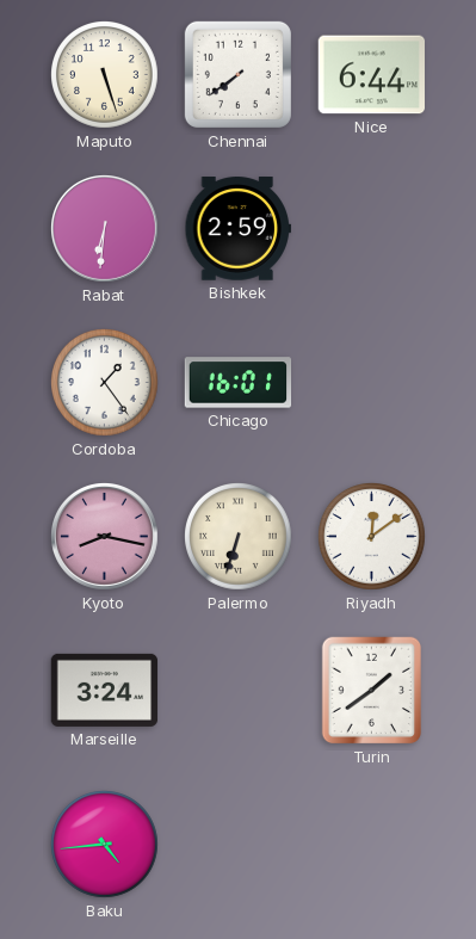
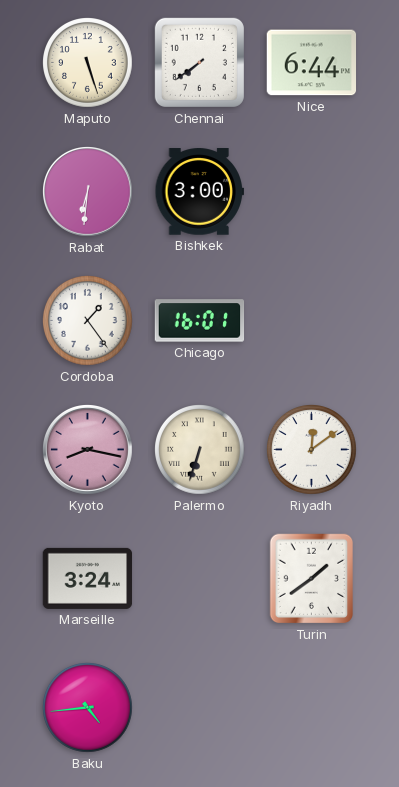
Bishkek: 2:59 -> 3:00
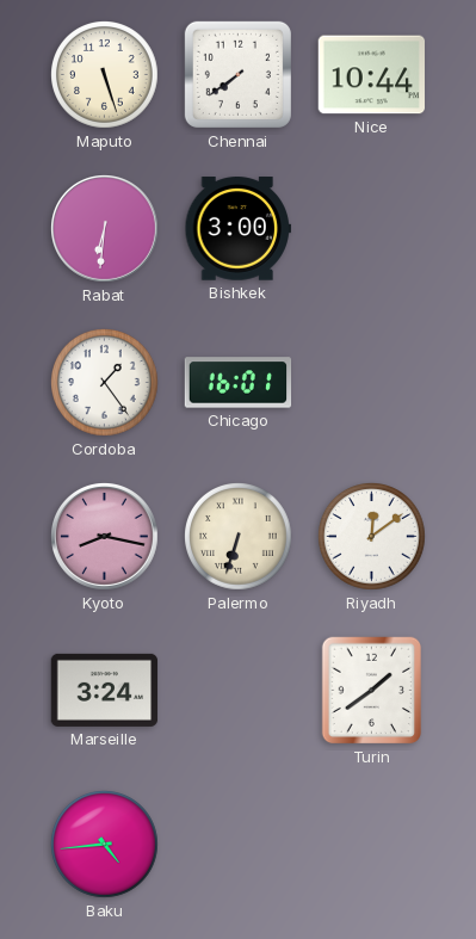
Nice: 6:44 -> 10:44
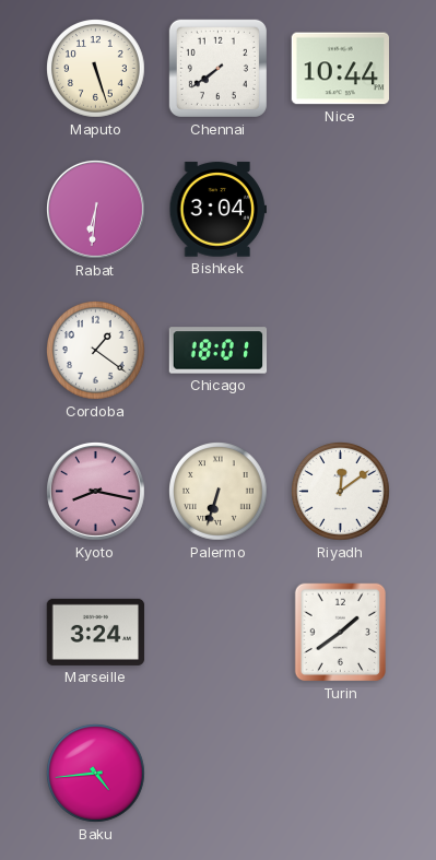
Bishkek: 3:00 -> 3:04
Cordoba: 1:24 -> 1:21
Chicago: 16:01 -> 18:01
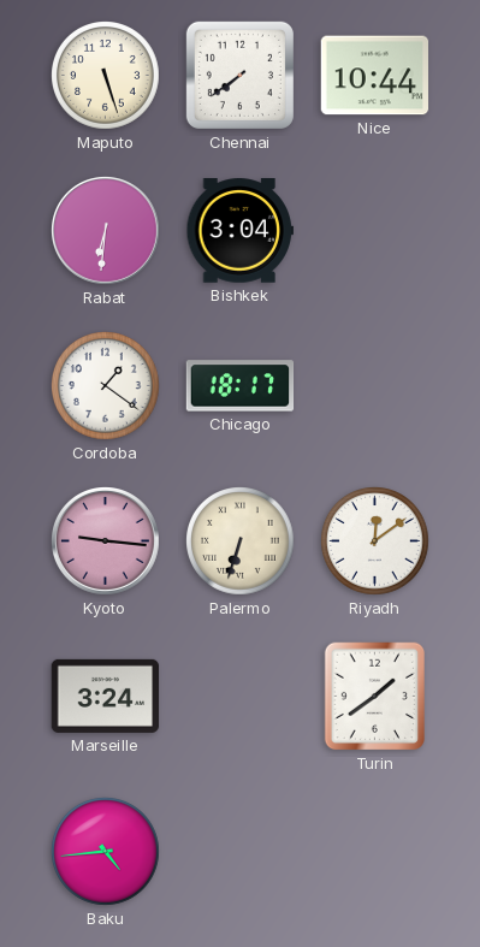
Chicago: 18:01 -> 18:17
Kyoto: 8:17 -> 9:16
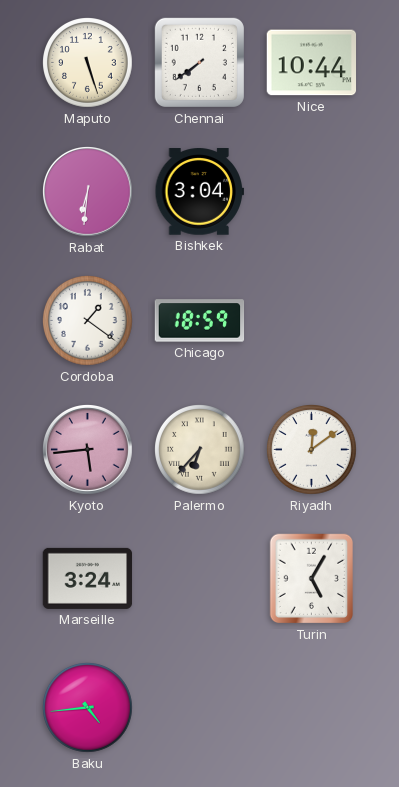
Chicago: 18:17 -> 18:59
Kyoto: 9:16 -> 5:44
Palermo: 6:33 -> 6:37
Turin: 1:39 -> 5:05
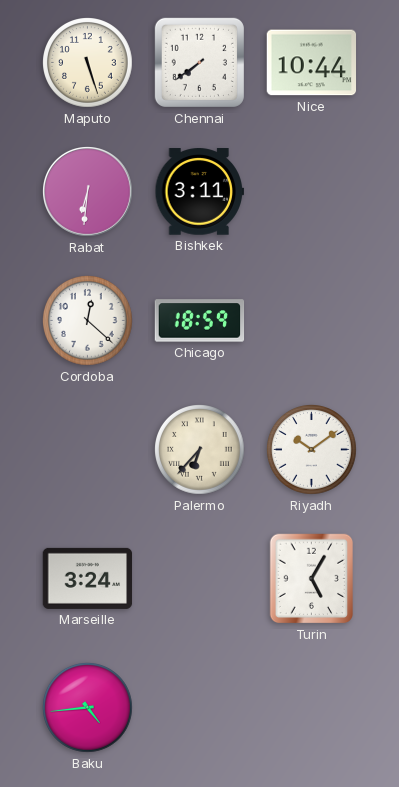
Bishkek: 3:04 -> 3:11
Cordoba: 1:21 -> 12:22
Kyoto: 5:44 -> none
Riyadh: 12:09 -> 10:09
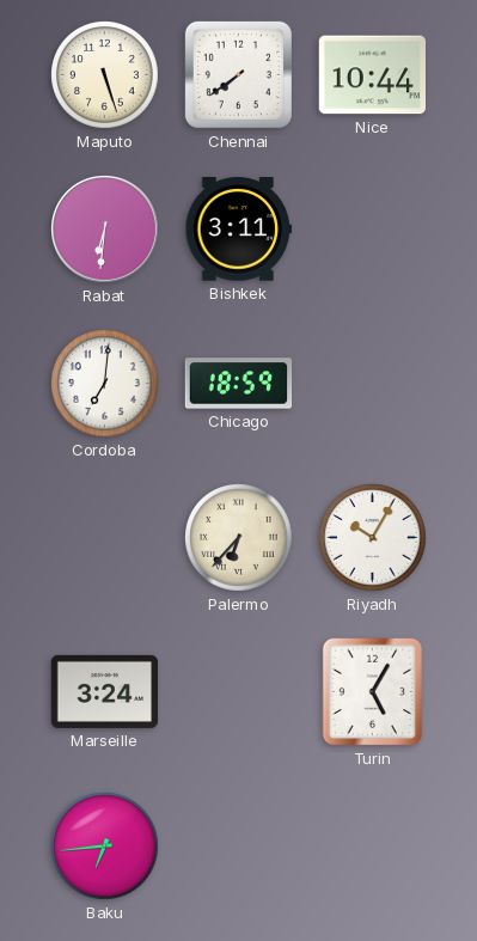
Cordoba: 12:22 -> 7:01
Riyadh: 10:09 -> 10:05
Baku: 4:44 -> 6:44
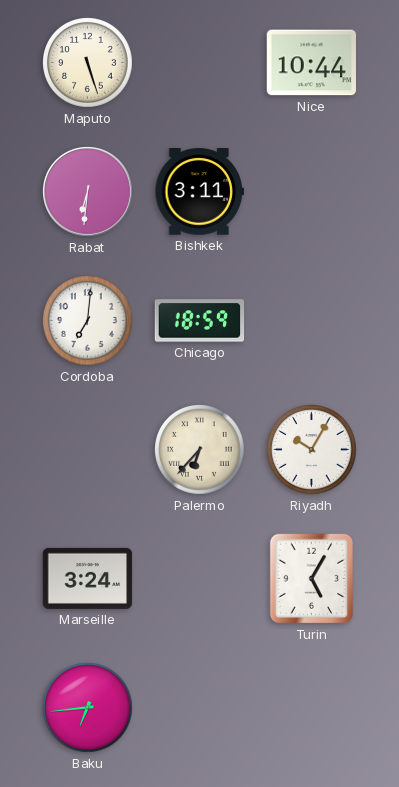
Chennai: 7:39 -> none
